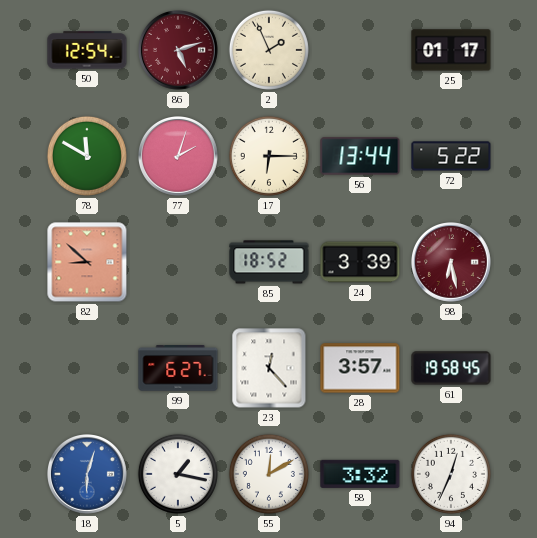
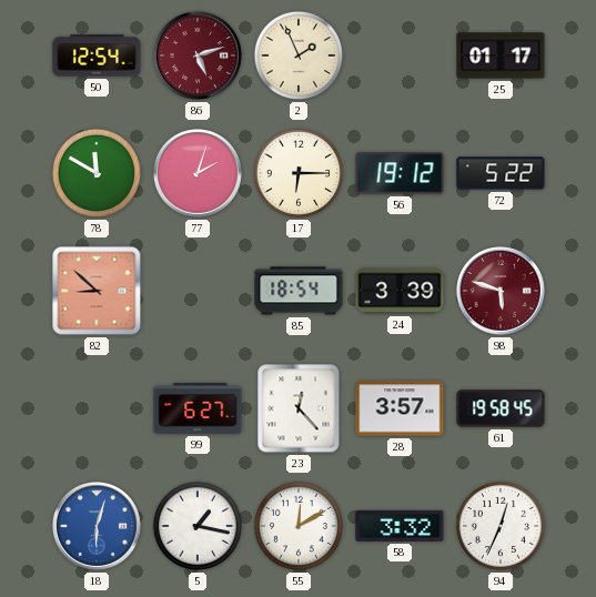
56: 13:44 -> 19:12
85: 18:52 -> 18:54
98: 6:28 -> 5:48
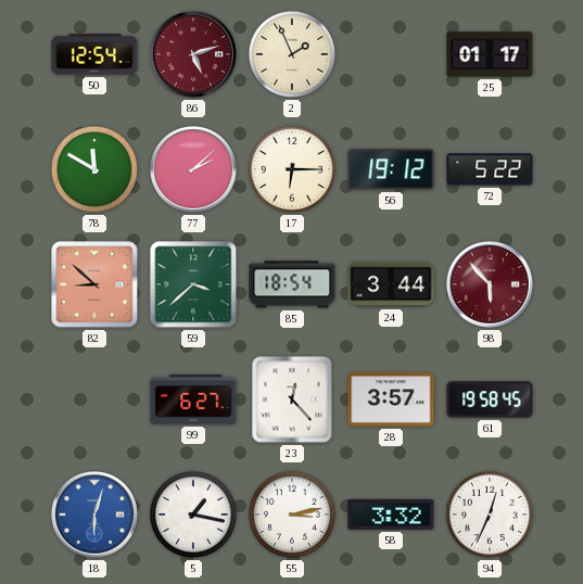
77: 2:03 -> 2:08
59: none -> 3:38
24: 3:39 -> 3:44
98: 5:48 -> 5:53
55: 12:10 -> 3:13
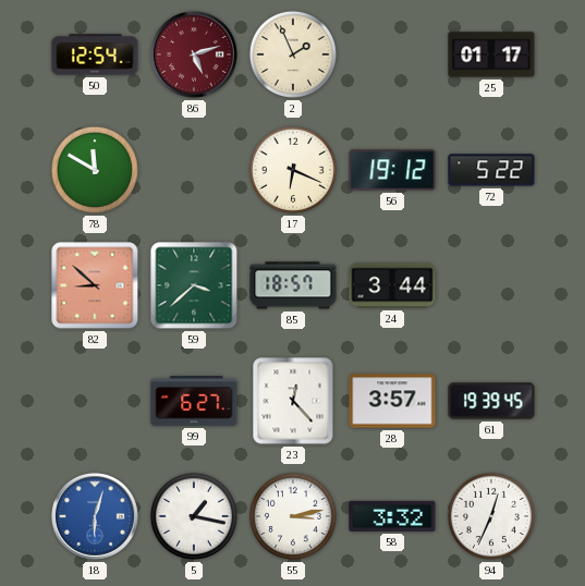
77: 2:08 -> none
17: 6:15 -> 6:19
85: 18:54 -> 18:57
98: 5:53 -> none
61: 19:58 -> 19:39
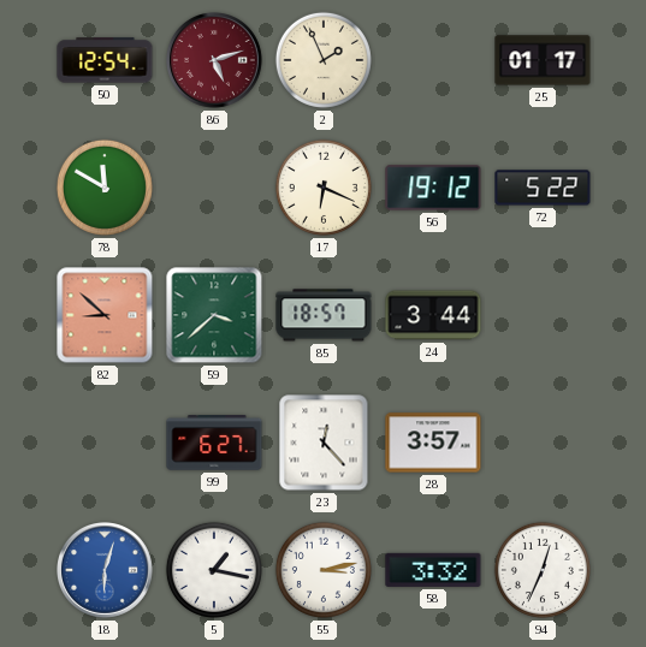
61: 19:39 -> none
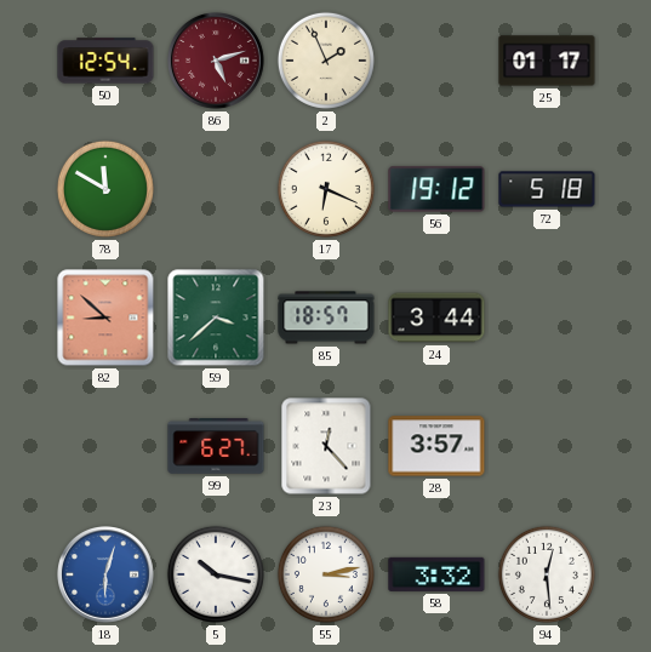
72: 5:22 -> 5:18
5: 1:17 -> 10:17
94: 12:34 -> 12:29
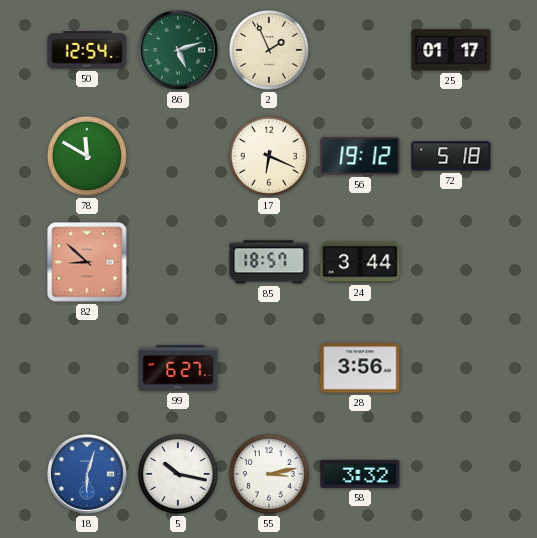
86 dial: burgundy -> green
59: 3:38 -> none
23: 12:23 -> none
28: 3:57 -> 3:56
94: 12:29 -> none
